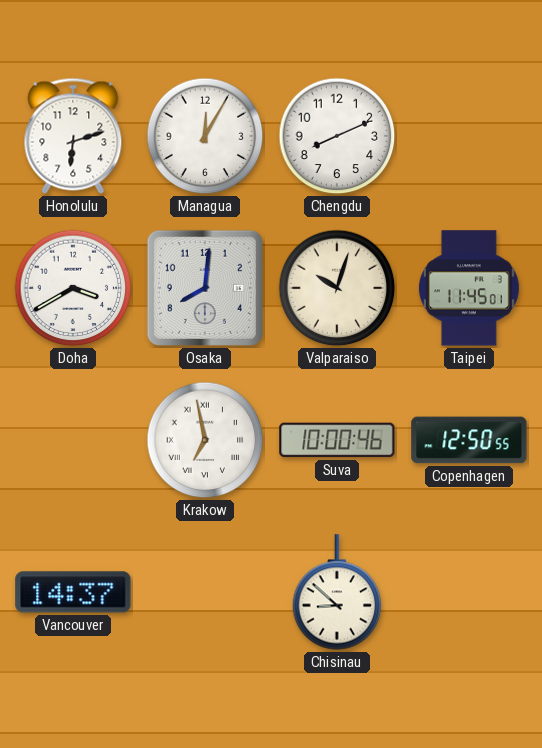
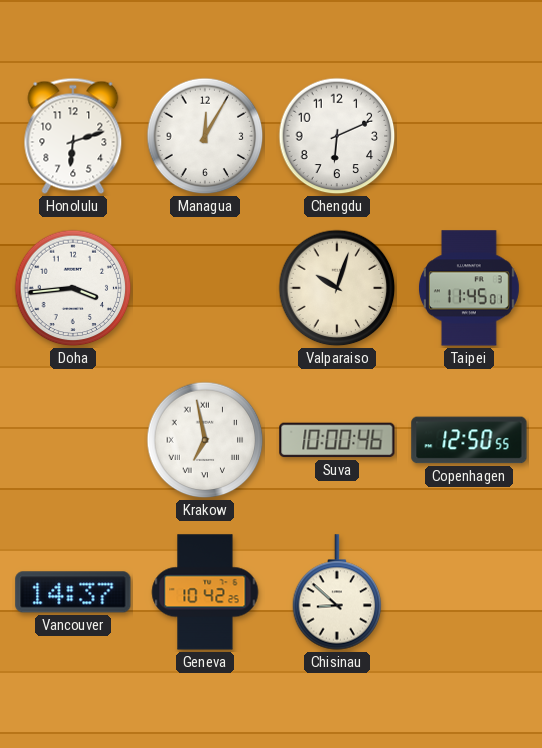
Chengdu: 8:11 -> 6:11
Doha: 3:40 -> 3:44
Osaka: 8:01 -> none
Geneva: none -> 10:42
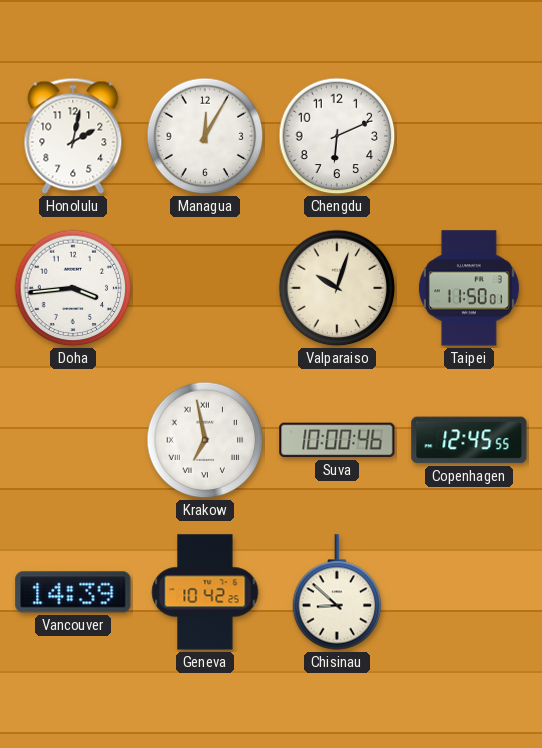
Honolulu: 6:12 -> 2:02
Taipei: 11:45 -> 11:50
Copenhagen: 12:50 -> 12:45
Vancouver: 14:37 -> 14:39
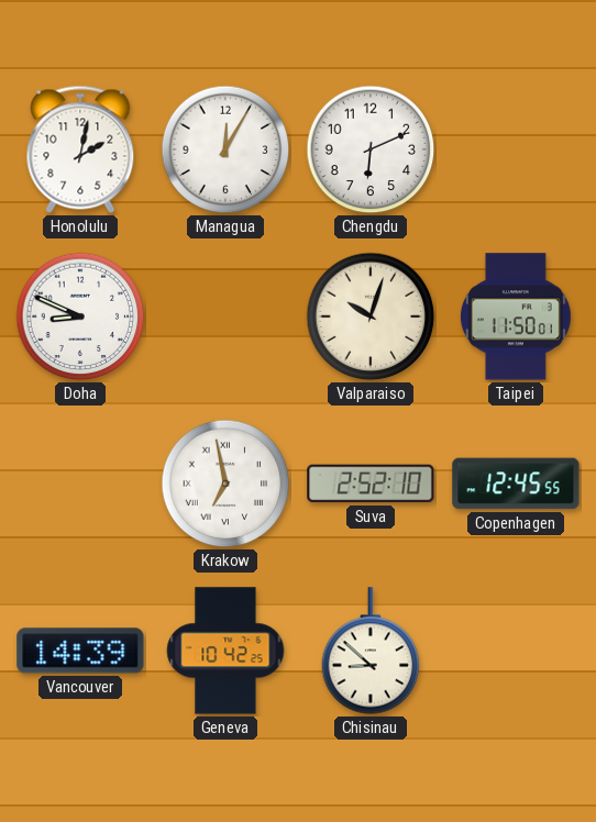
Doha: 3:44 -> 8:49
Suva: 10:00 -> 2:52
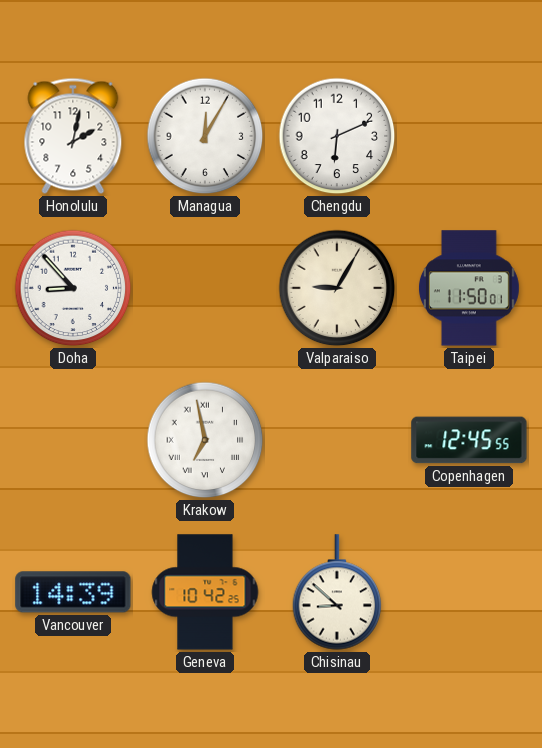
Doha: 8:49 -> 8:53
Valparaiso: 10:03 -> 9:05
Suva: 2:52 -> none
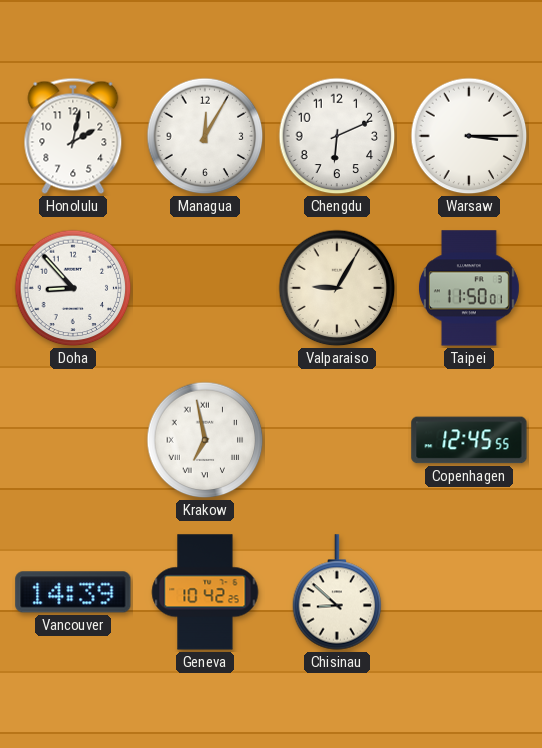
Warsaw: none -> 3:15
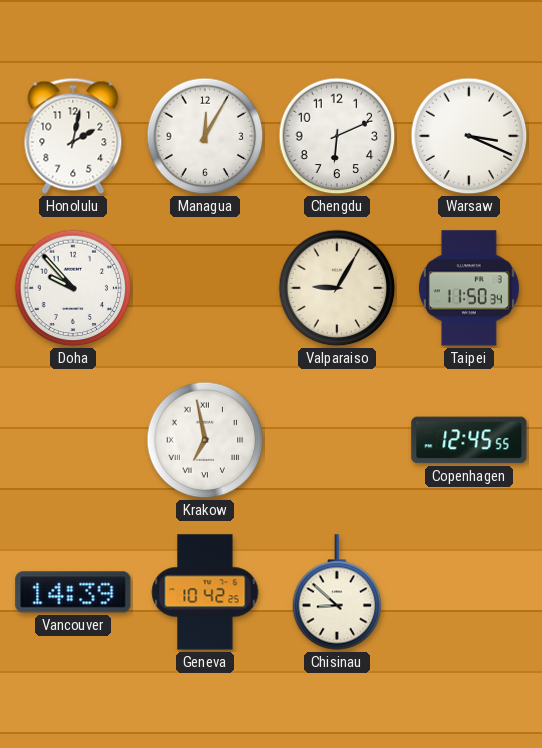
Warsaw: 3:15 -> 3:19
Doha: 8:53 -> 9:53
Taipei: 11:50:01 -> 11:50:34
